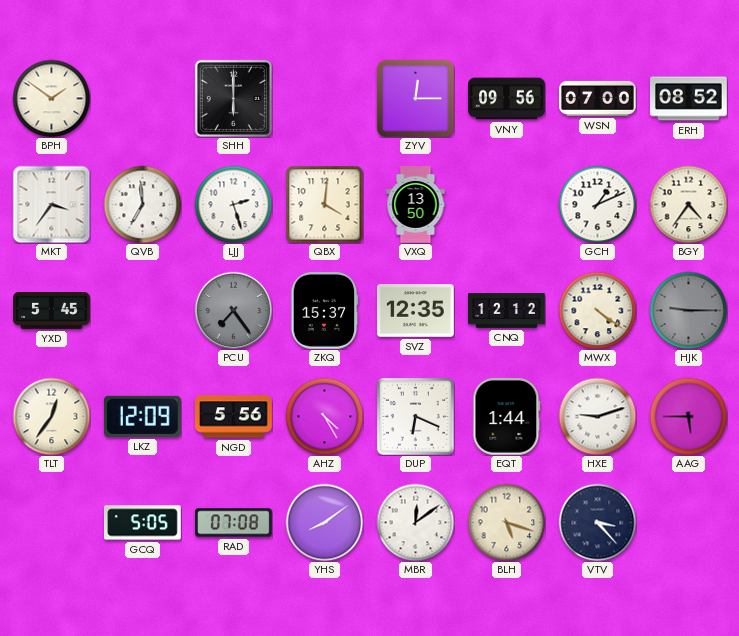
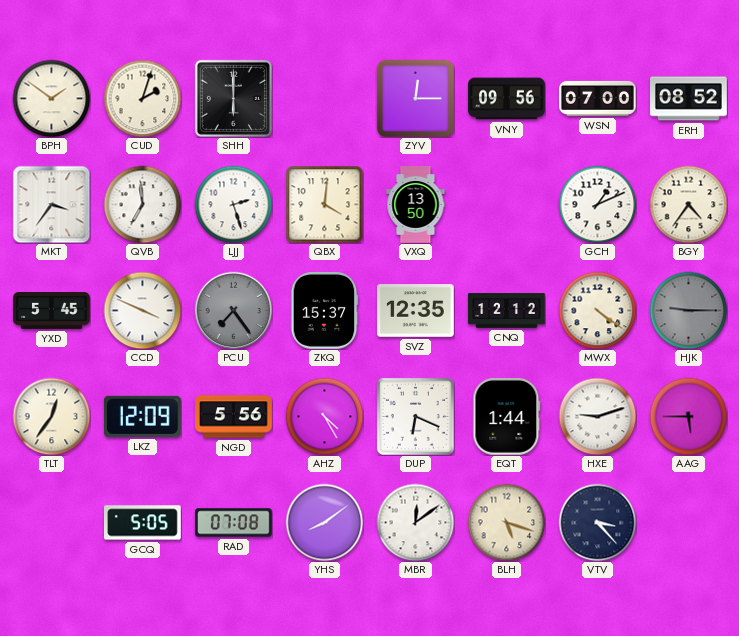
CUD: none -> 2:03
CCD: none -> 3:49
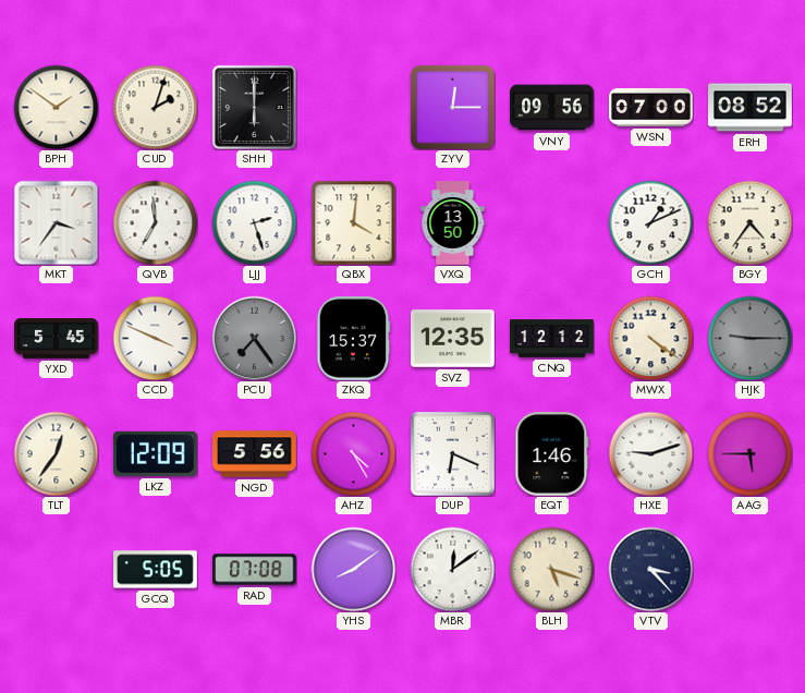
EQT: 1:44 -> 1:46
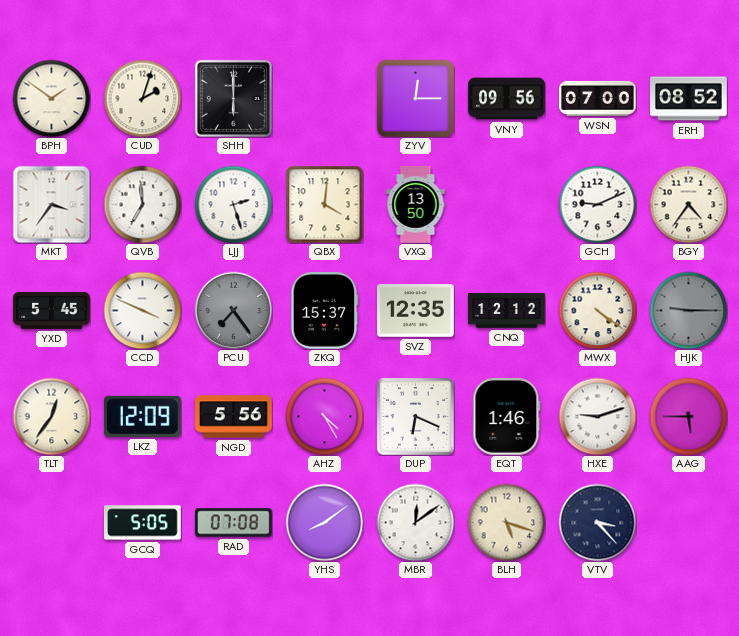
GCH: 1:11 -> 9:11
